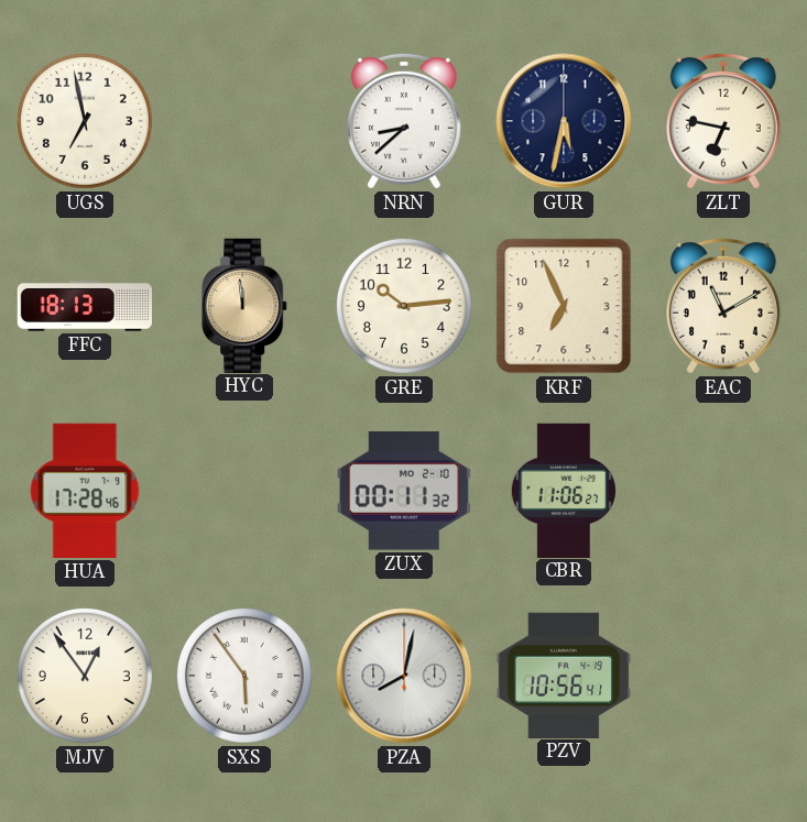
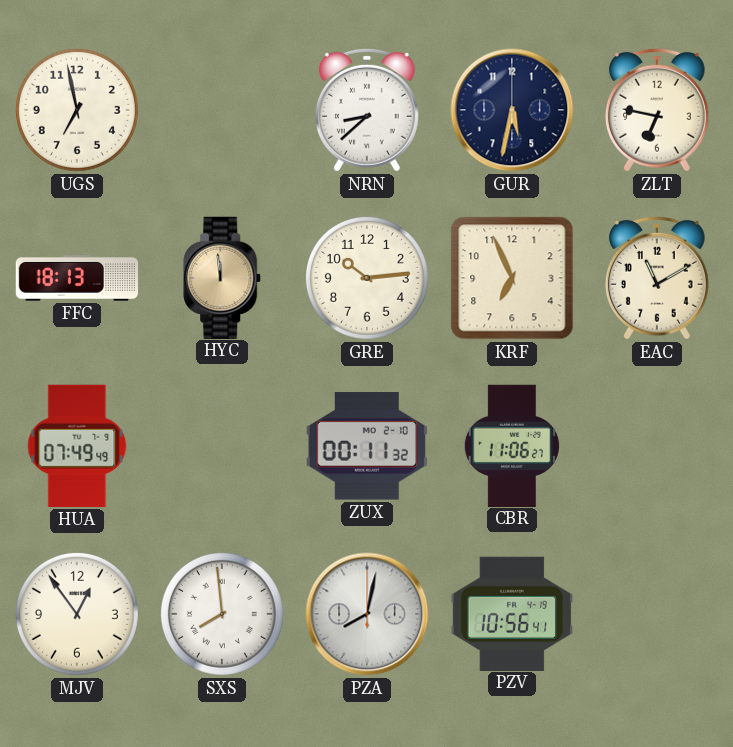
HUA: 17:28 -> 07:49
SXS: 5:54 -> 7:59
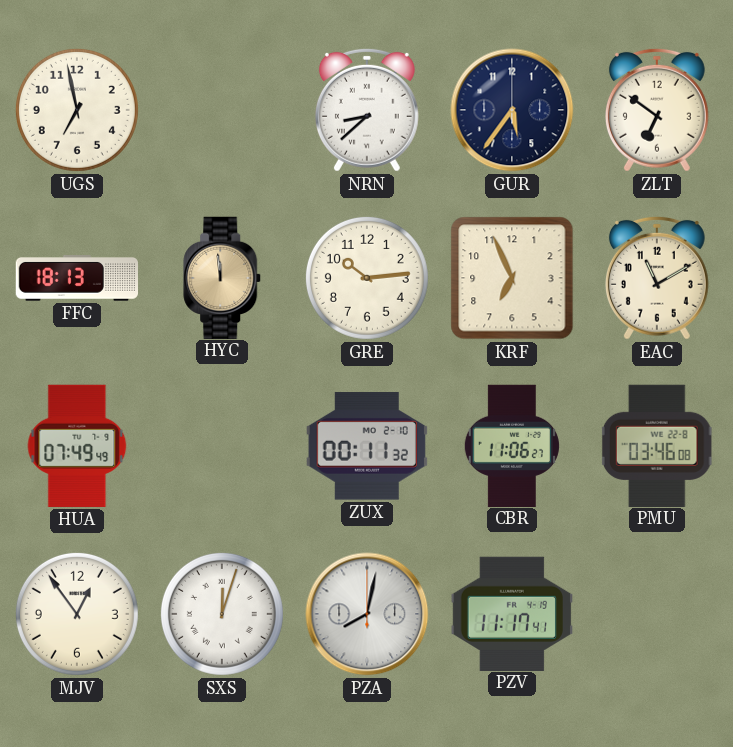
GUR: 5:32 -> 5:36
ZLT: 6:47 -> 6:51
PMU: none -> 03:46
SXS: 7:59 -> 12:03
PZV: 10:56 -> 11:17
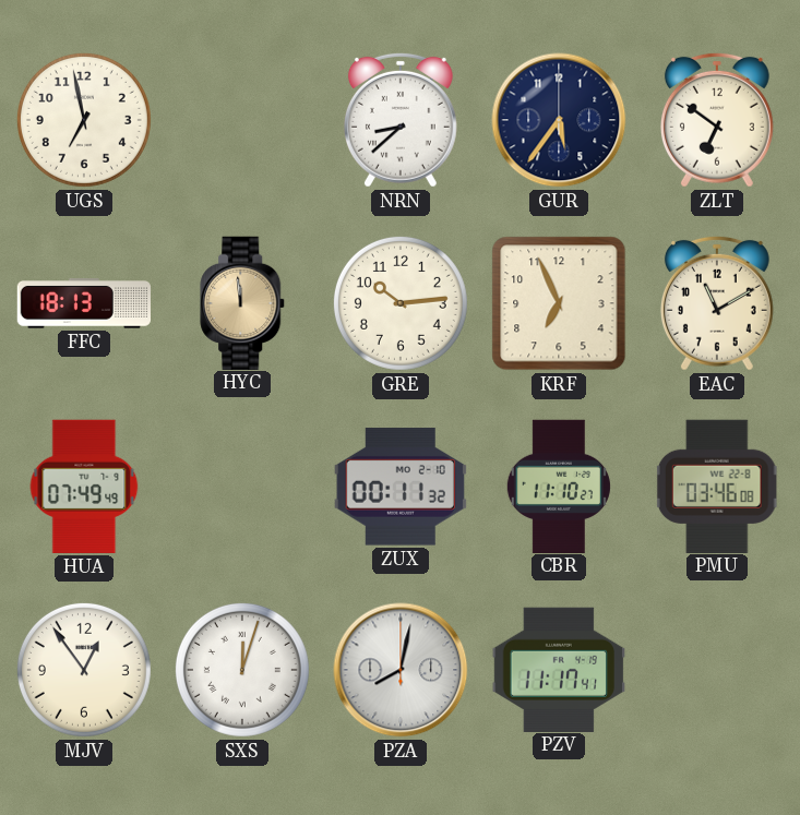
CBR: 11:06 -> 11:10
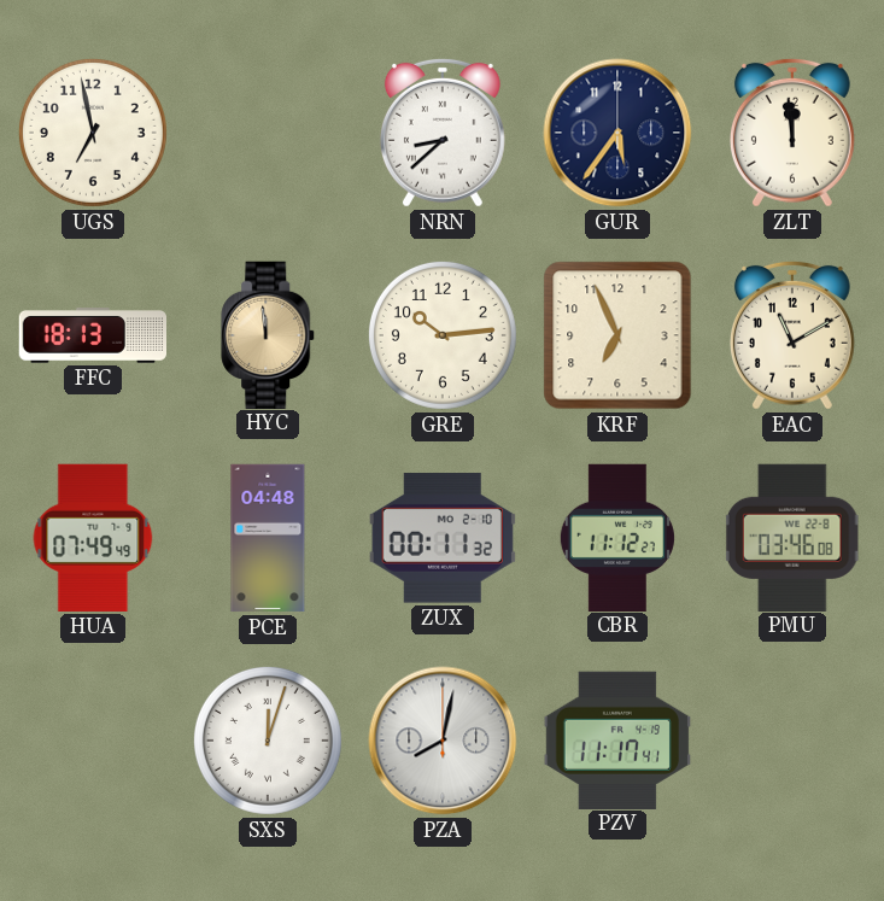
ZLT: 6:51 -> 11:59
PCE: none -> 04:48
CBR: 11:10 -> 11:12
MJV: 12:54 -> none
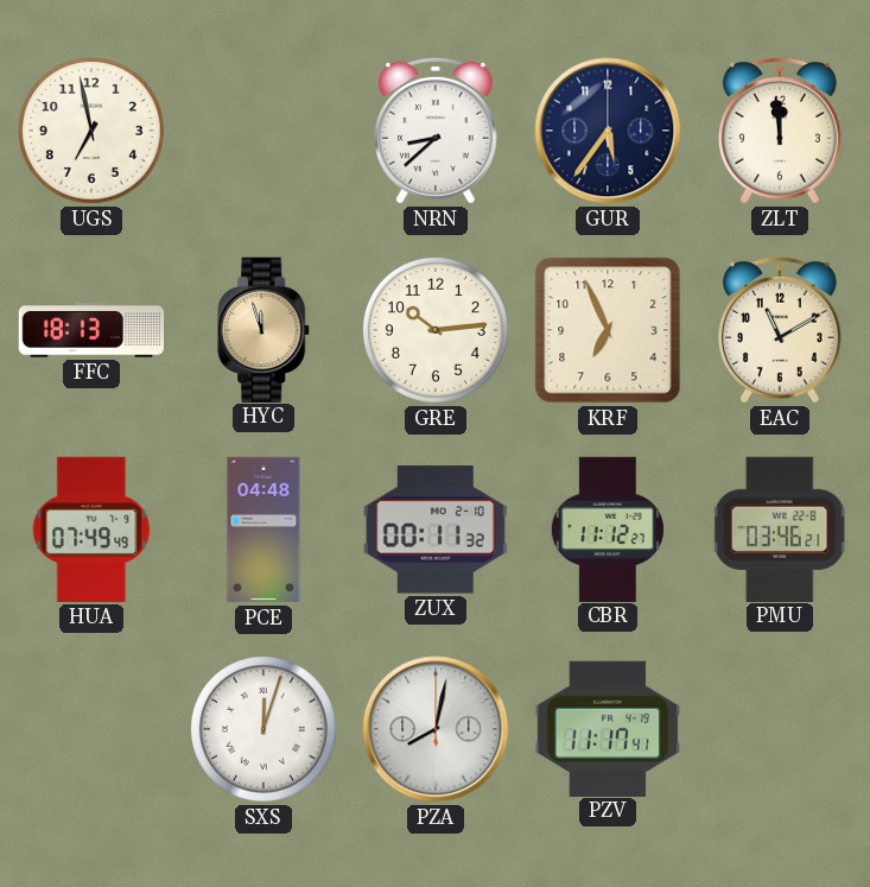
HYC: 11:59 -> 11:57
PMU: 03:46:08 -> 03:46:21
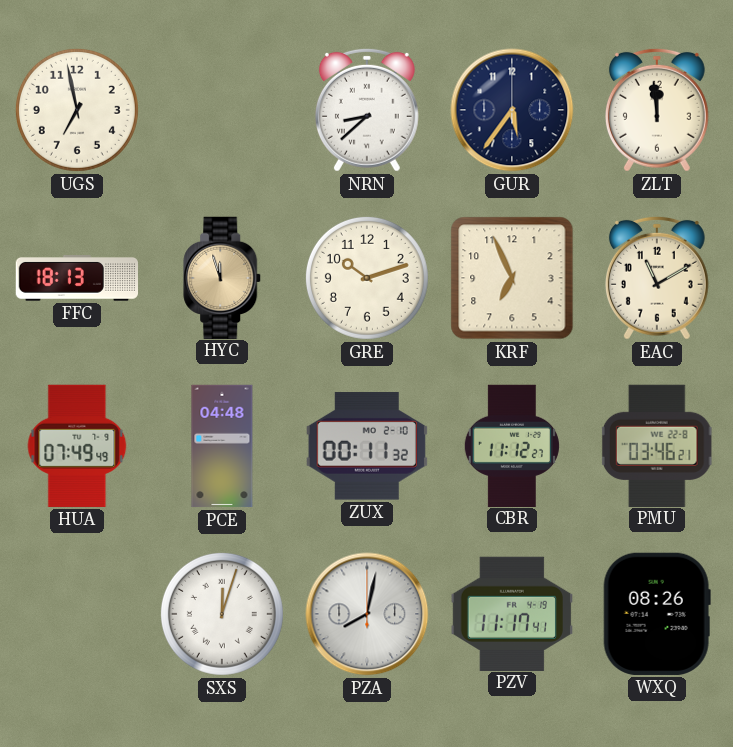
GRE: 10:14 -> 10:12
WXQ: none -> 08:26
